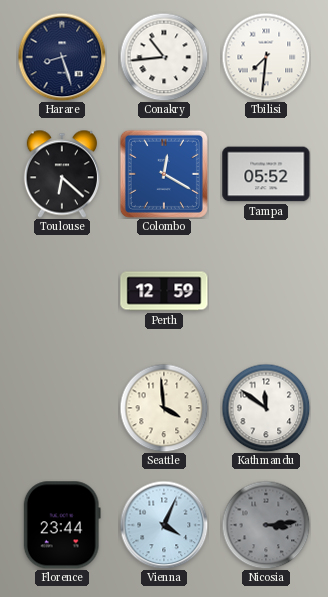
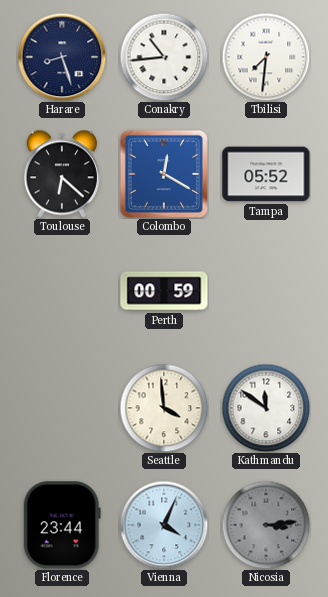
Perth: 12:59 -> 00:59
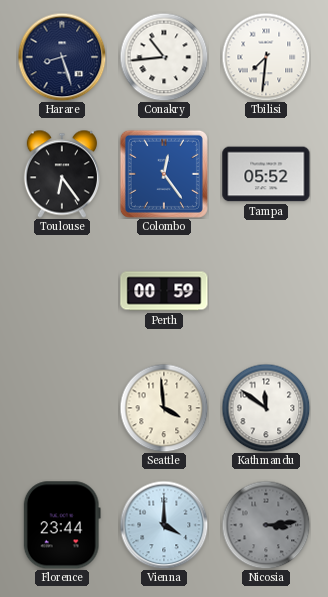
Toulouse: 6:22 -> 6:24
Colombo: 12:20 -> 12:24
Vienna: 4:04 -> 4:00
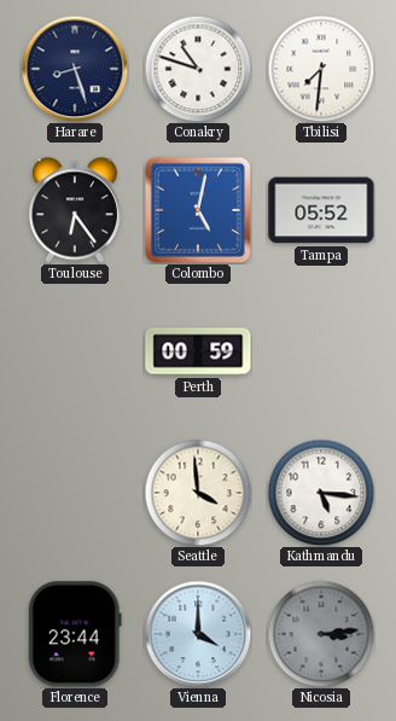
Conakry: 10:44 -> 10:48
Colombo: 12:24 -> 5:02
Kathmandu: 11:51 -> 5:16
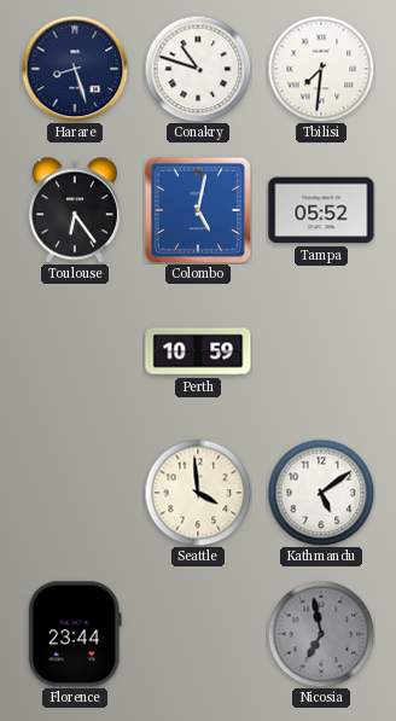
Perth: 00:59 -> 10:59
Kathmandu: 5:16 -> 5:09
Vienna: 4:00 -> none
Nicosia: 3:14 -> 6:58
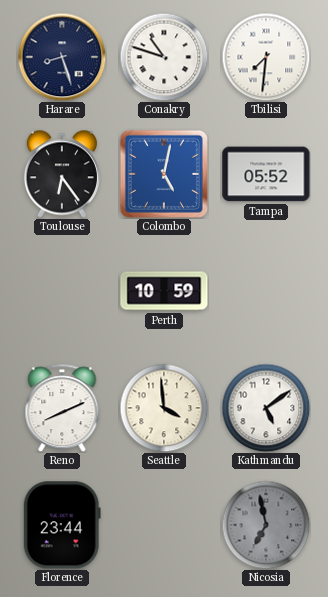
Reno: none -> 8:11
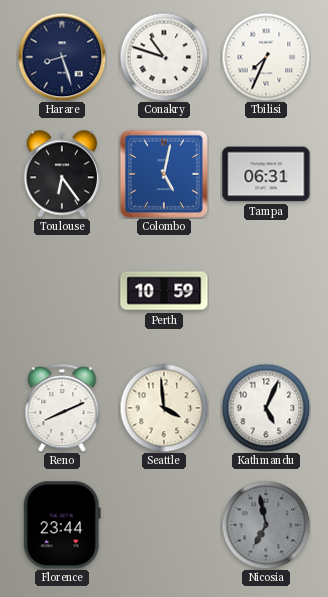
Tbilisi: 7:31 -> 7:34
Tampa: 05:52 -> 06:31
Kathmandu: 5:09 -> 5:04
